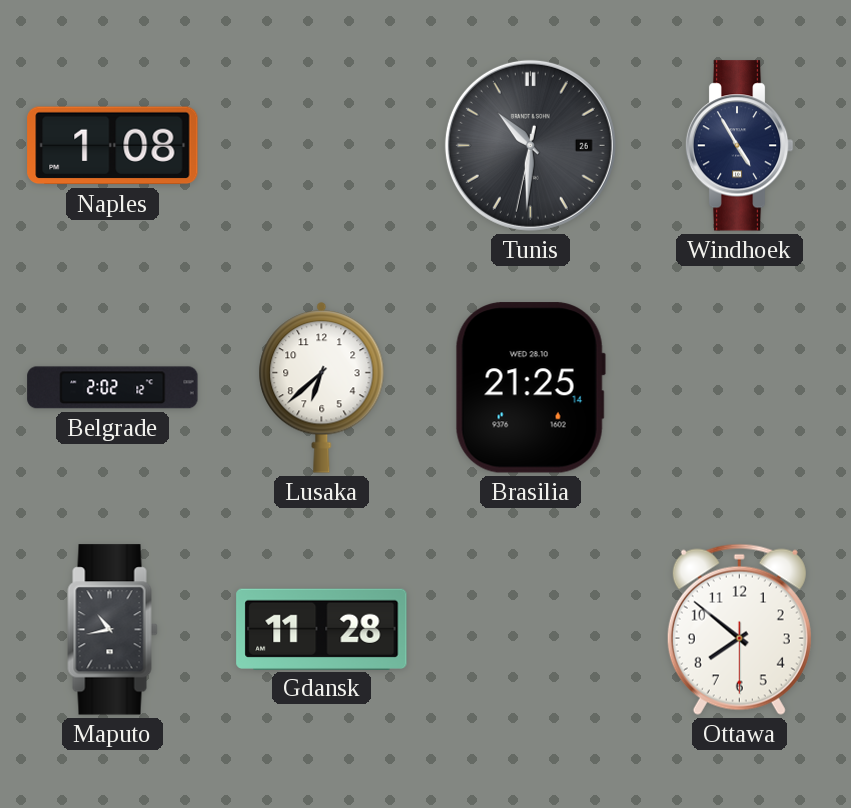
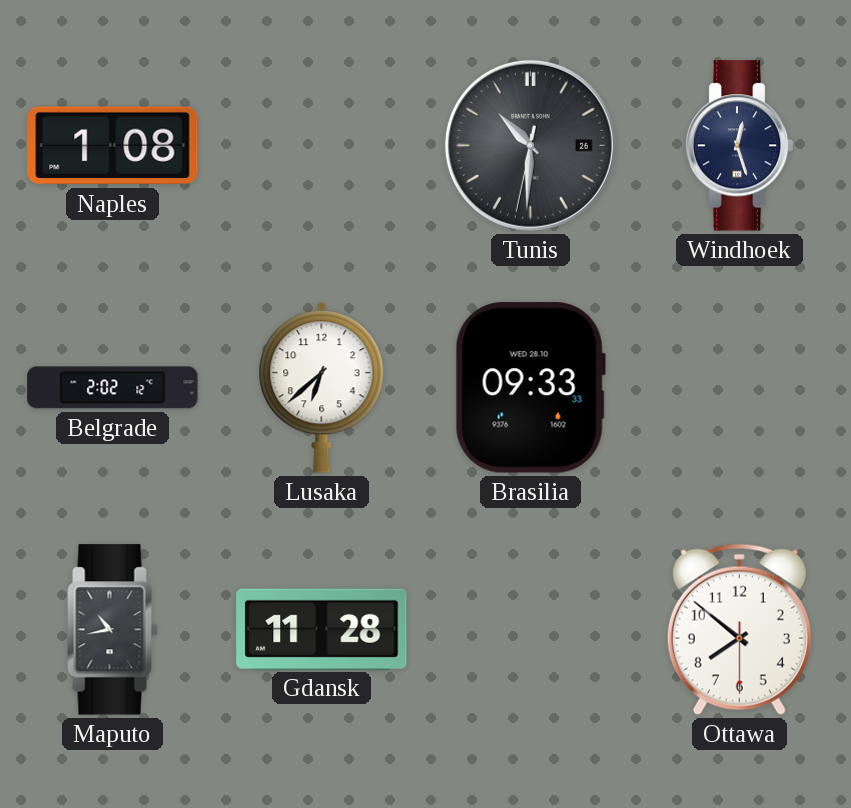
Windhoek: 4:55 -> 12:27
Brasilia: 21:25 -> 09:33
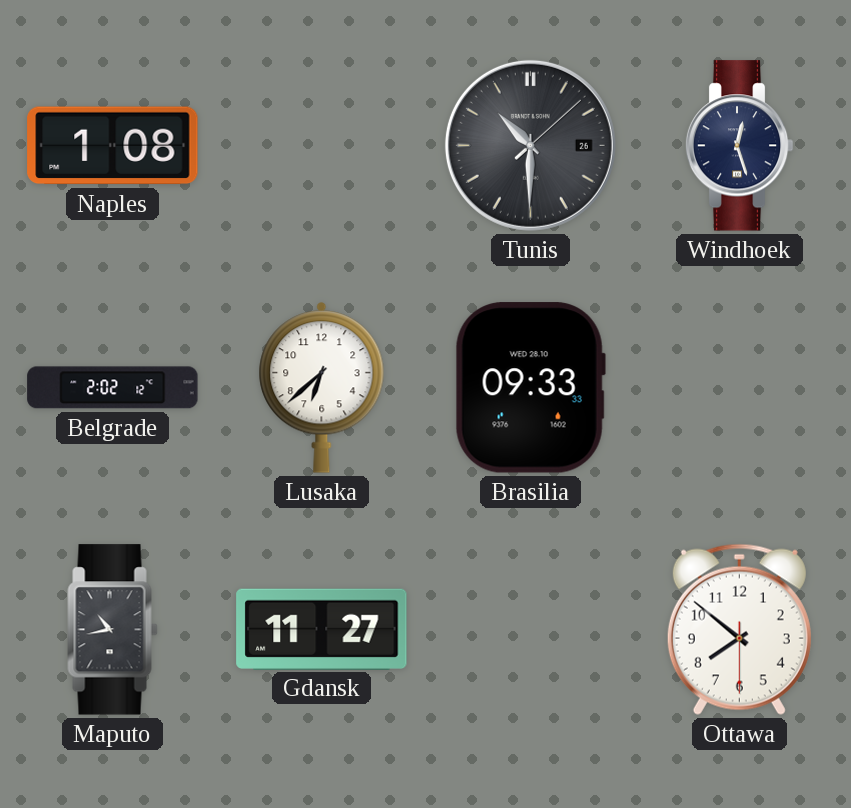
Tunis: 10:30:32 -> 10:30:08
Gdansk: 11:28 -> 11:27
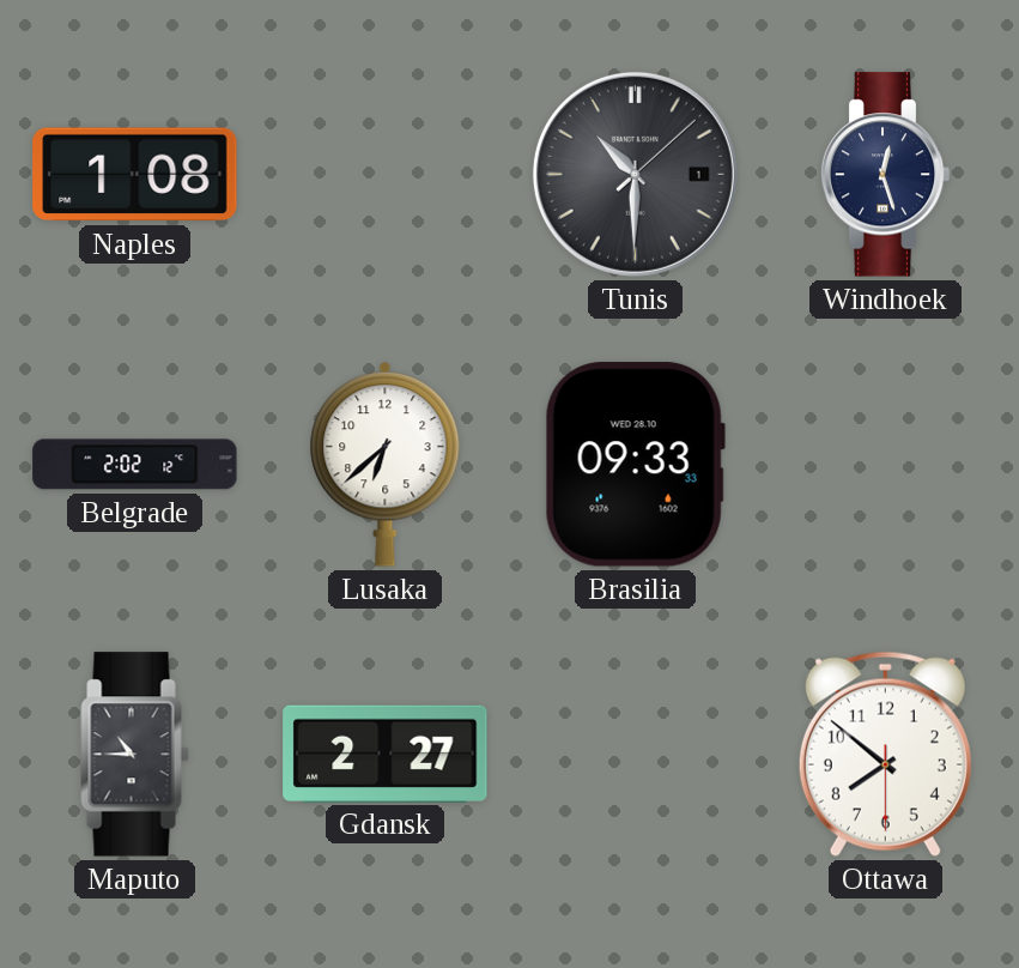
Tunis date: 26 -> 1
Maputo: 10:43 -> 10:45
Gdansk: 11:27 -> 2:27
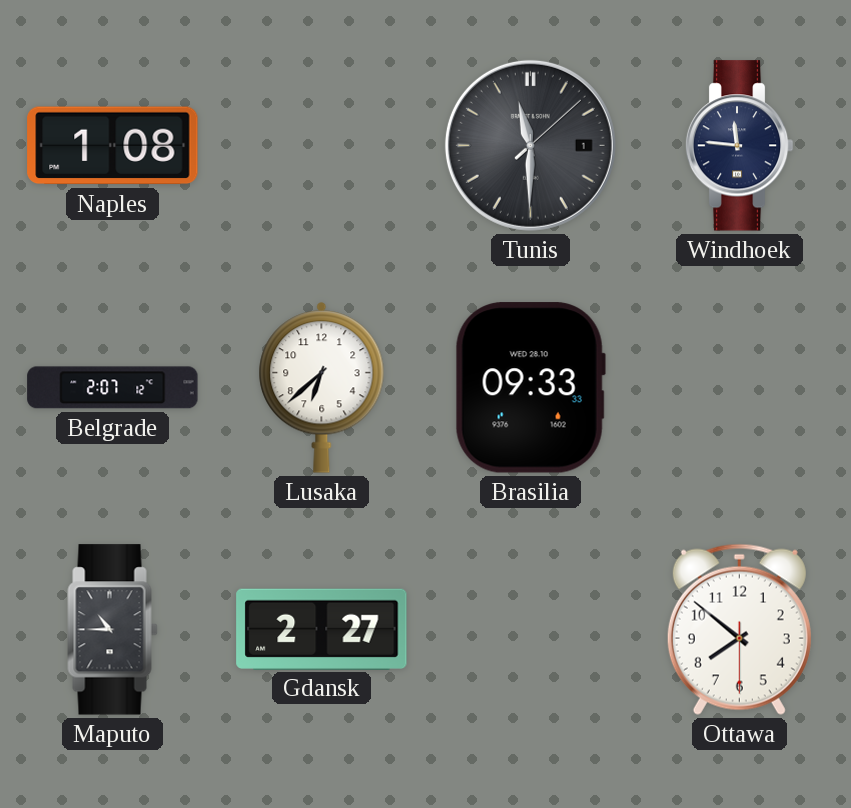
Tunis: 10:30 -> 11:30
Windhoek: 12:27 -> 11:46
Belgrade: 2:02 -> 2:07
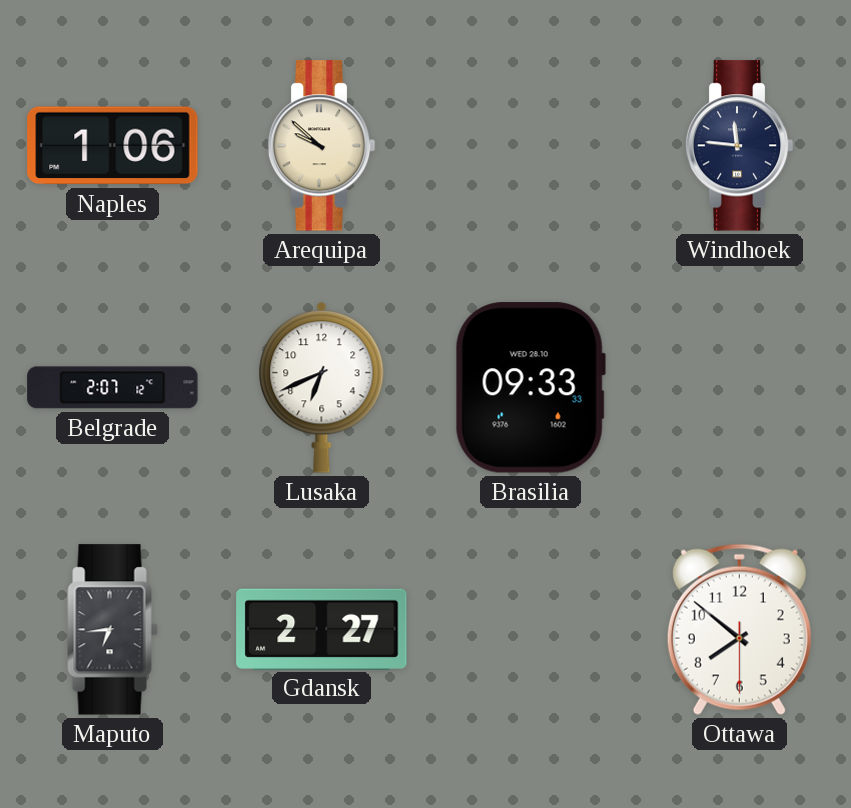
Naples: 1:08 -> 1:06
Arequipa: none -> 9:52
Tunis: 11:30 -> none
Lusaka: 6:38 -> 6:41
Maputo: 10:45 -> 6:44
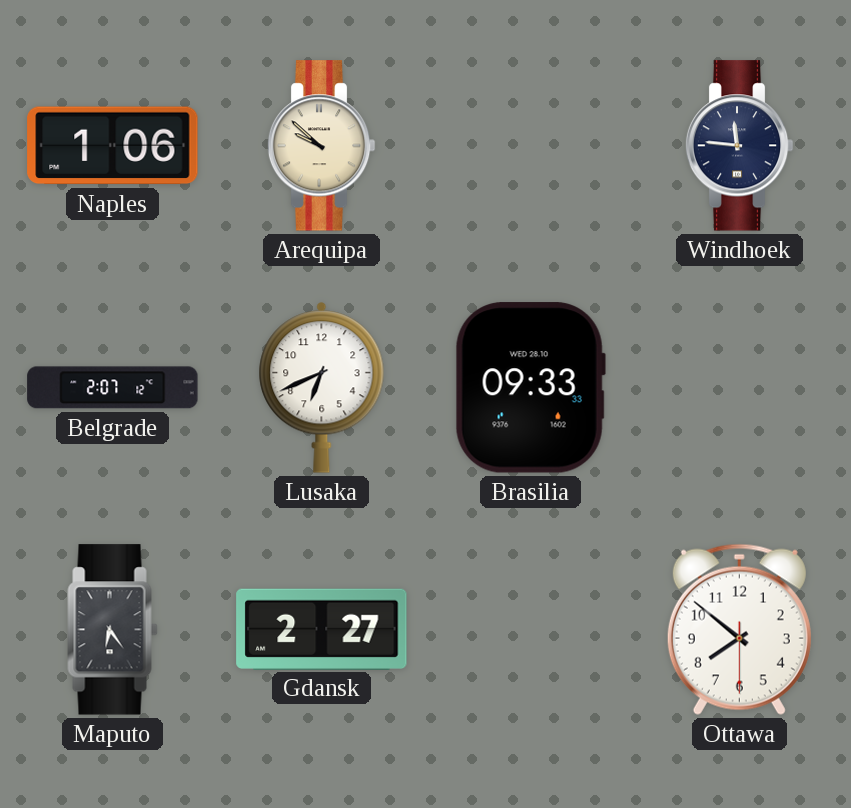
Maputo: 6:44 -> 6:24
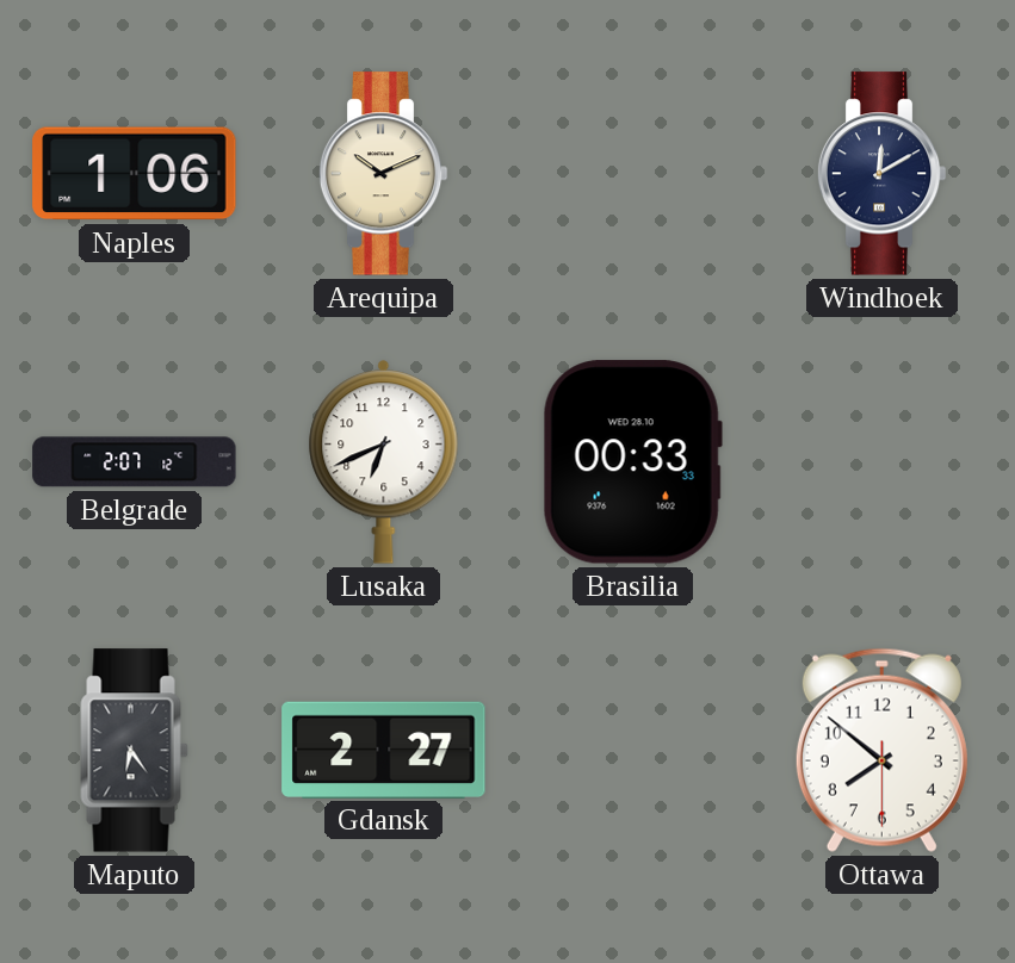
Arequipa: 9:52 -> 10:11
Windhoek: 11:46 -> 12:10
Brasilia: 09:33 -> 00:33
